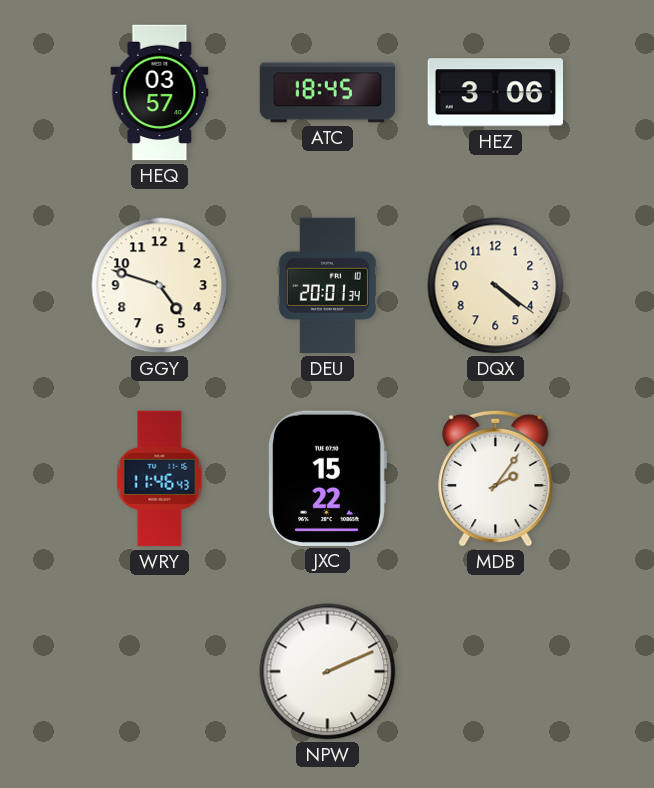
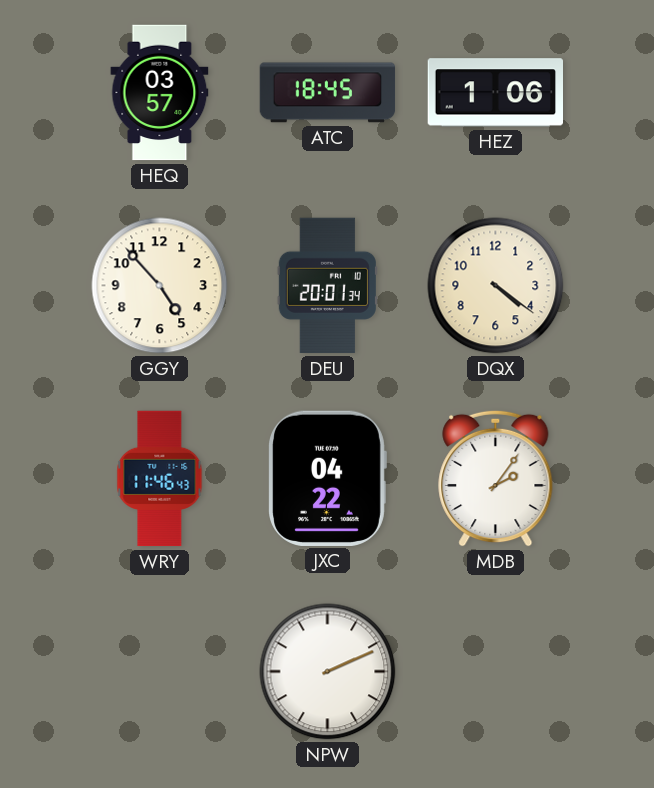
HEZ: 3:06 -> 1:06
GGY: 4:48 -> 4:53
JXC: 15:22 -> 04:22
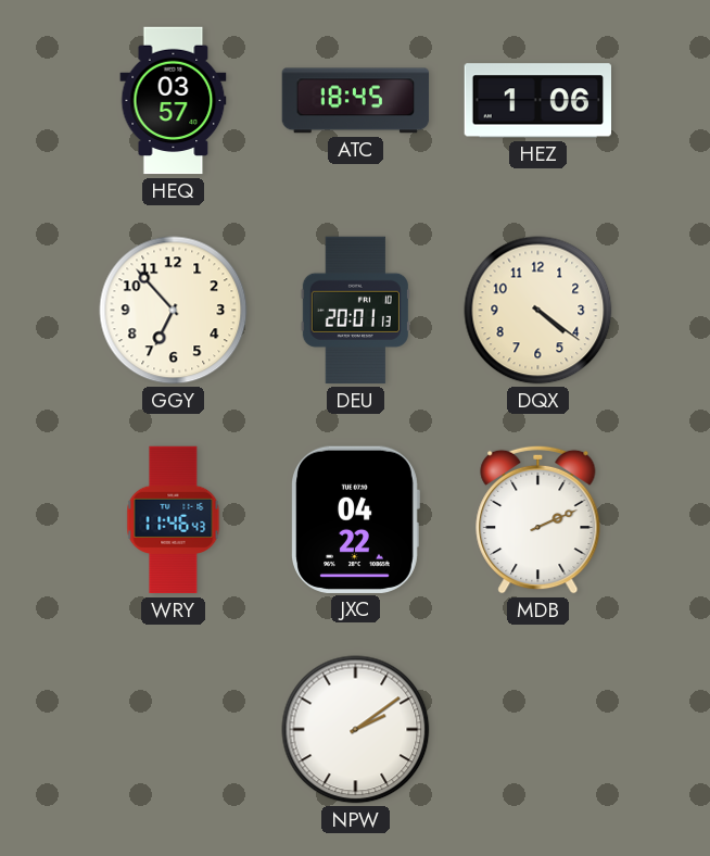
GGY: 4:53 -> 6:53
DEU: 20:01:34 -> 20:01:13
MDB: 2:06 -> 2:11
NPW: 2:11 -> 2:09
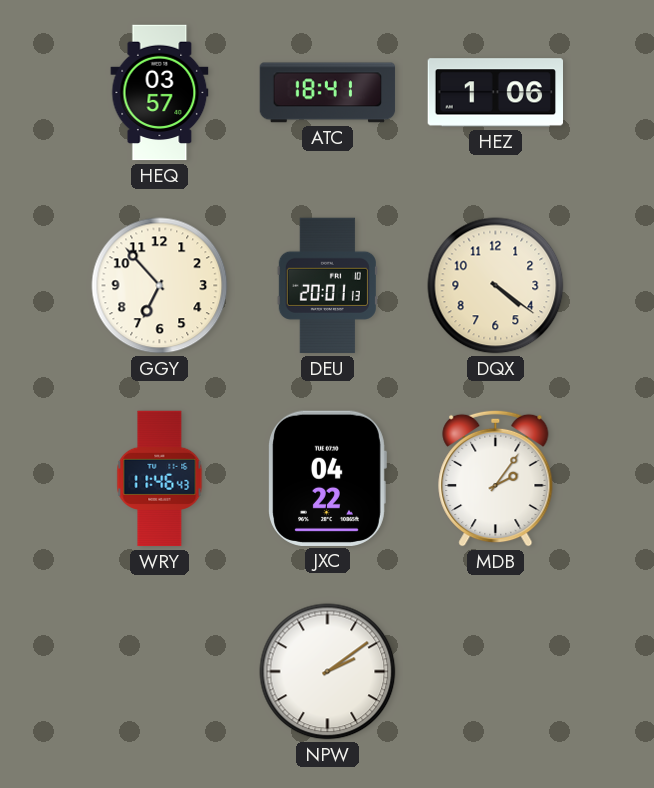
ATC: 18:45 -> 18:41
MDB: 2:11 -> 2:06
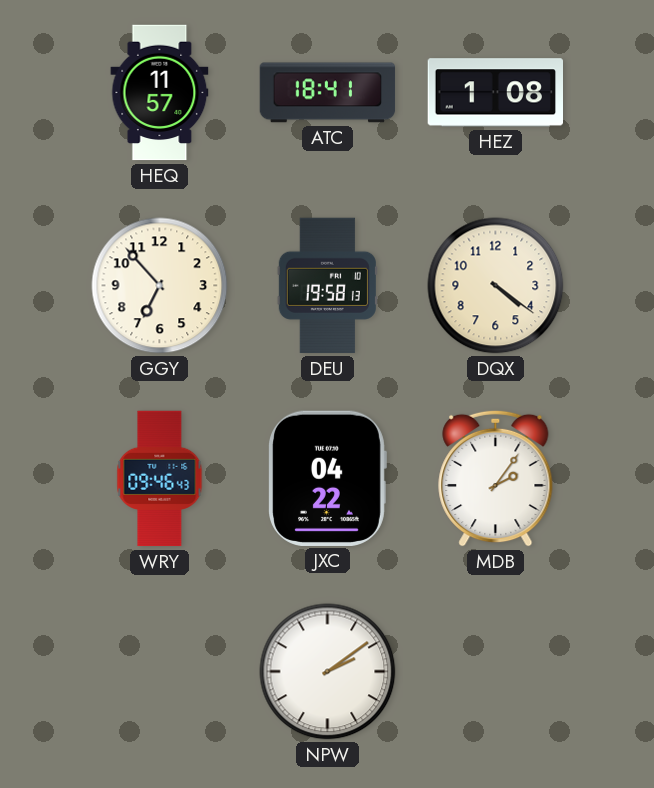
HEQ: 03:57 -> 11:57
HEZ: 1:06 -> 1:08
DEU: 20:01 -> 19:58
WRY: 11:46 -> 09:46
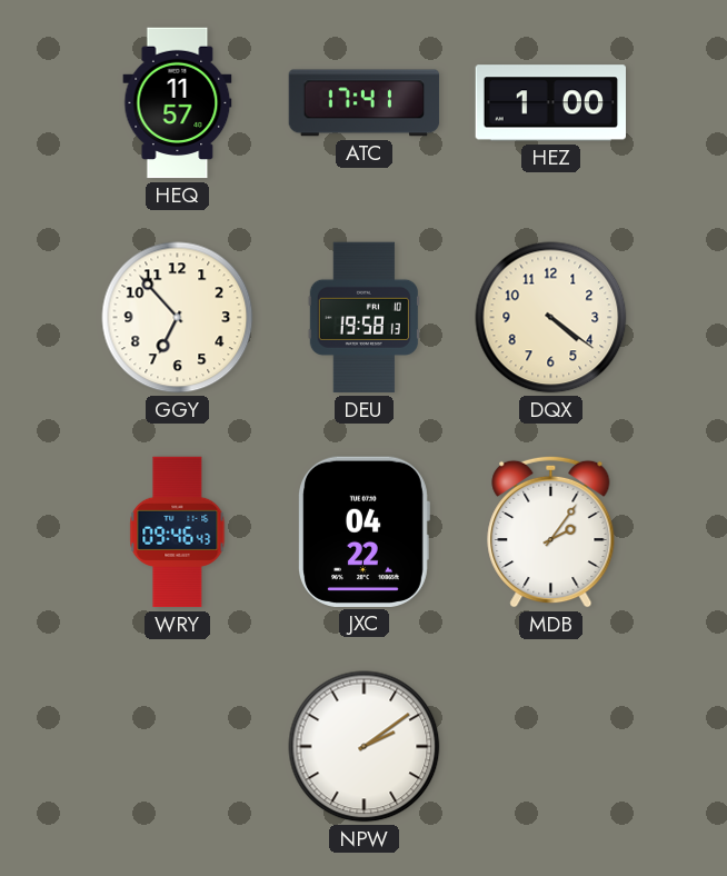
ATC: 18:41 -> 17:41
HEZ: 1:08 -> 1:00
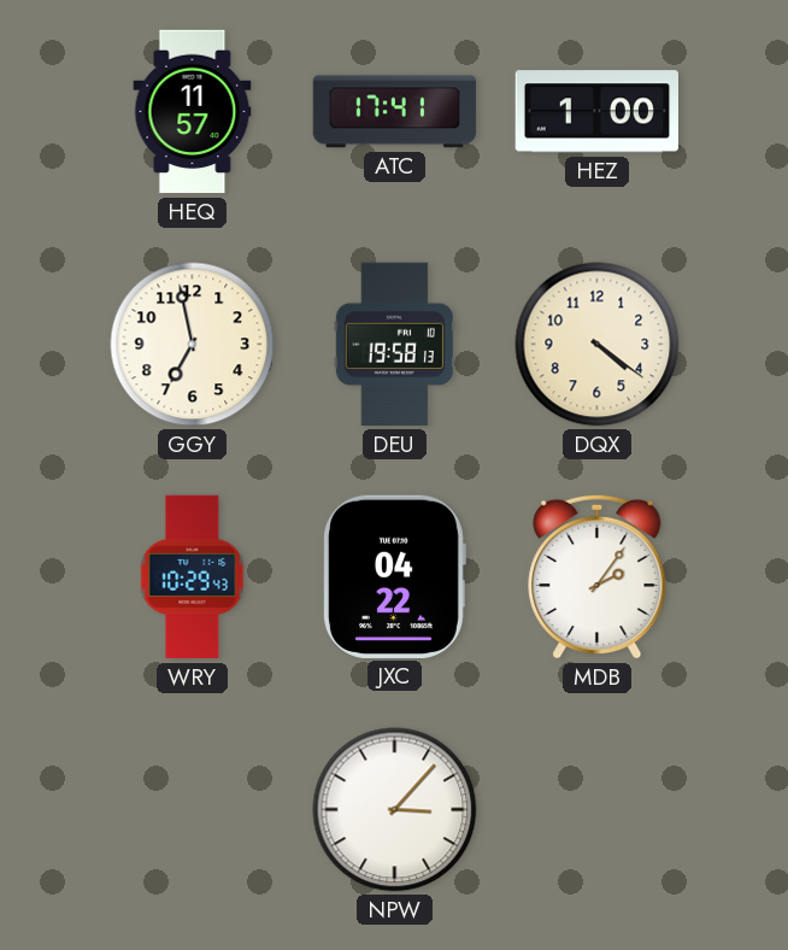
GGY: 6:53 -> 6:58
WRY: 09:46 -> 10:29
NPW: 2:09 -> 3:07
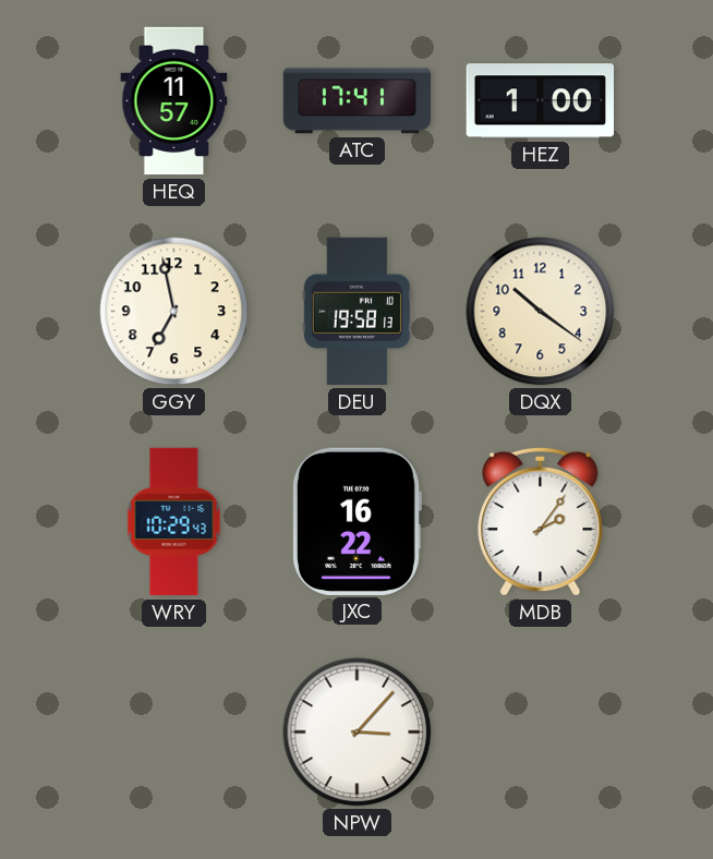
DQX: 4:21 -> 10:21
JXC: 04:22 -> 16:22
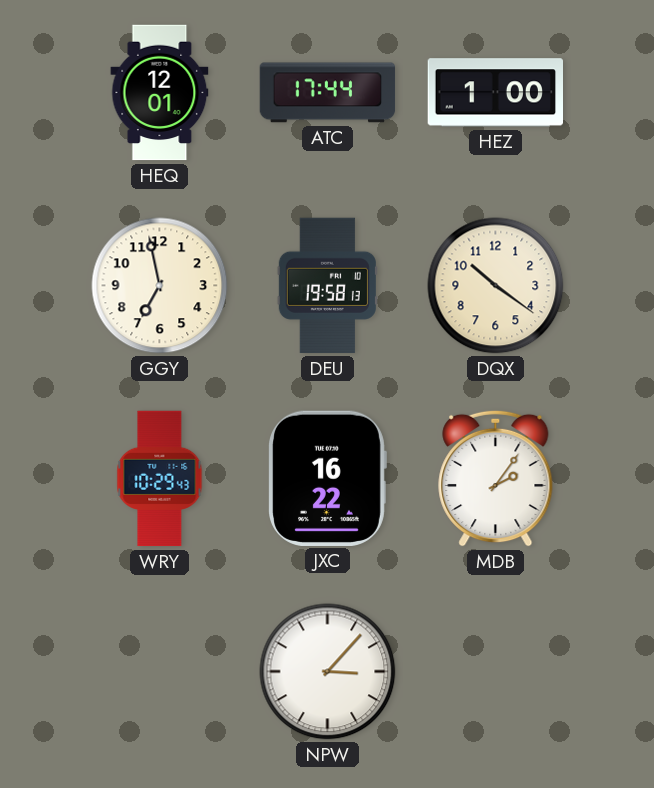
HEQ: 11:57 -> 12:01
ATC: 17:41 -> 17:44
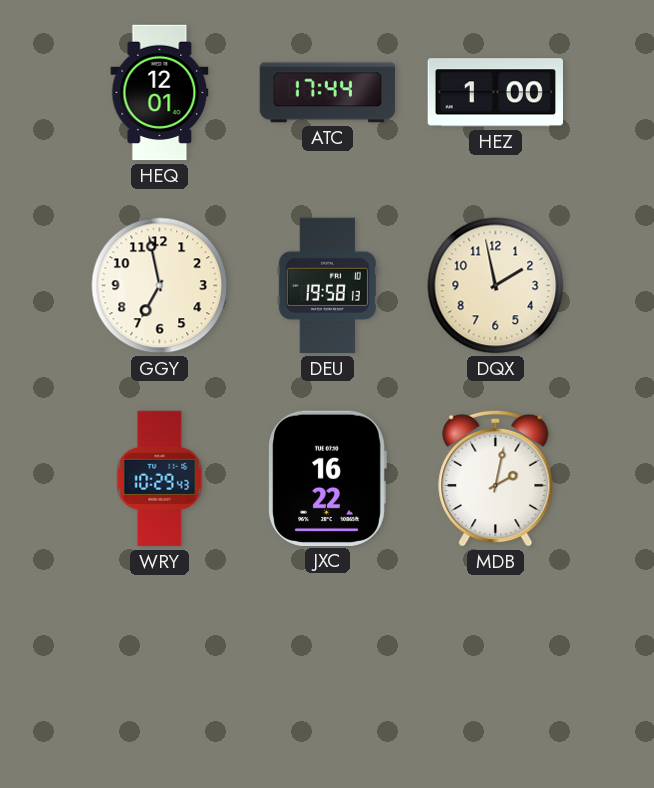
DQX: 10:21 -> 1:58
MDB: 2:06 -> 2:02
NPW: 3:07 -> none
